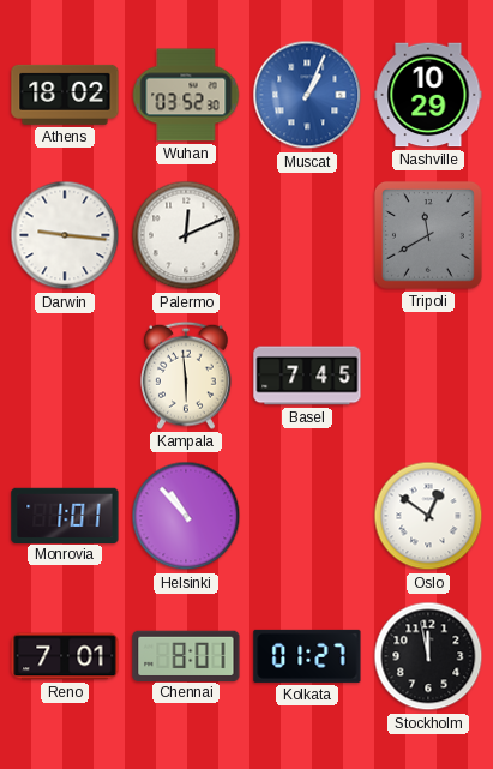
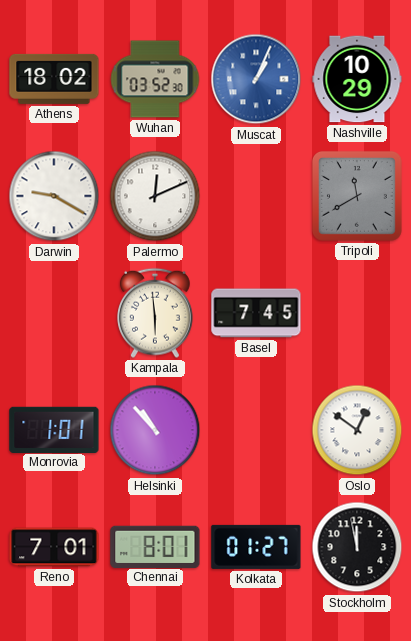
Darwin: 9:16 -> 9:20
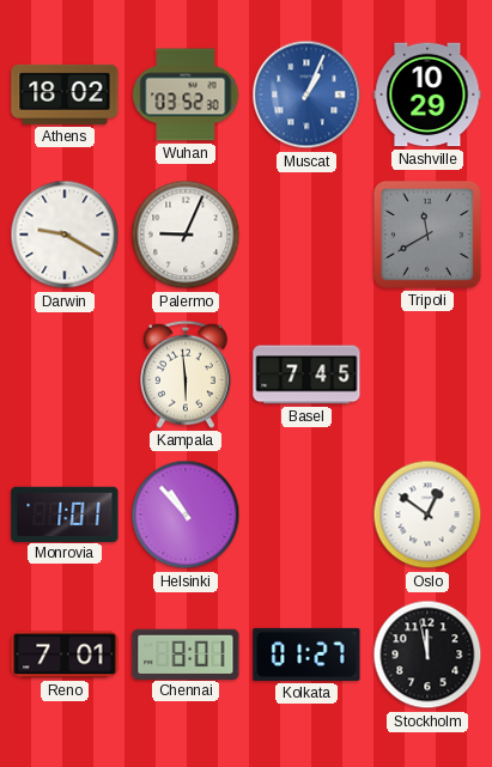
Palermo: 12:11 -> 9:04
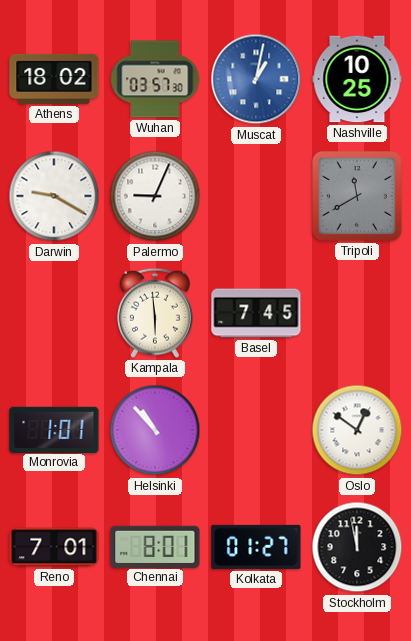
Wuhan: 03:52 -> 03:57
Muscat: 1:04 -> 1:02
Nashville: 10:29 -> 10:25
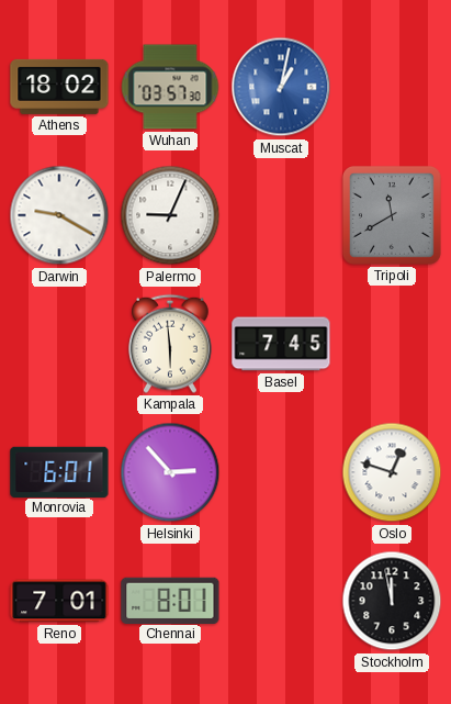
Nashville: 10:25 -> none
Monrovia: 1:01 -> 6:01
Helsinki: 10:53 -> 2:53
Oslo: 12:51 -> 12:48
Kolkata: 01:27 -> none
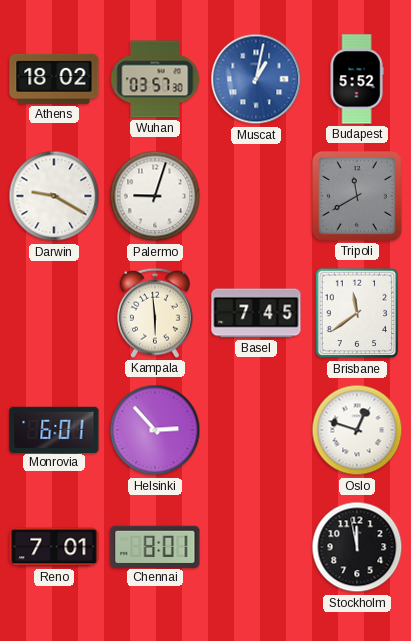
Budapest: none -> 5:52
Palermo: 9:04 -> 9:03
Brisbane: none -> 11:39
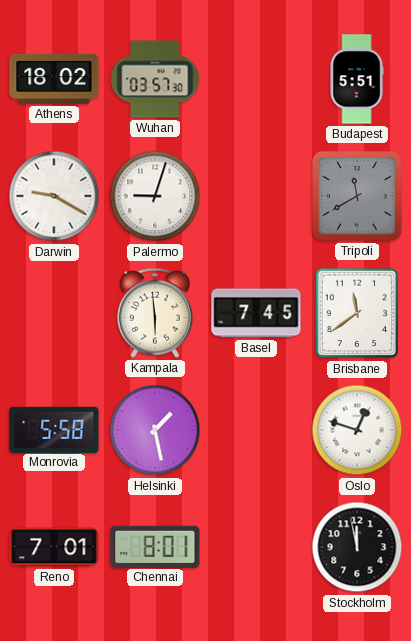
Muscat: 1:02 -> none
Budapest: 5:52 -> 5:51
Monrovia: 6:01 -> 5:58
Helsinki: 2:53 -> 1:28
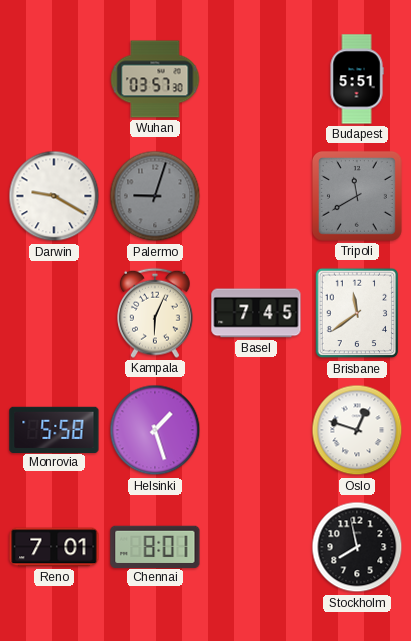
Athens: 18:02 -> none
Palermo dial: white -> grey
Kampala: 5:59 -> 6:04
Helsinki: 1:28 -> 1:27
Stockholm: 11:58 -> 7:58
